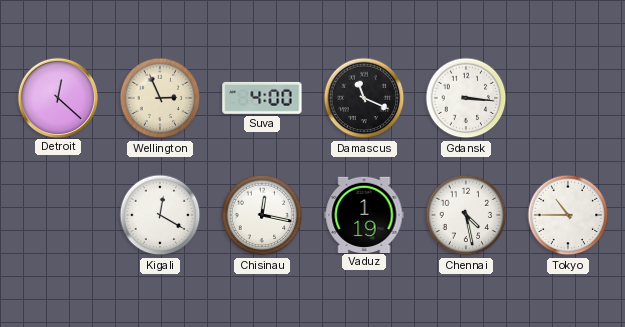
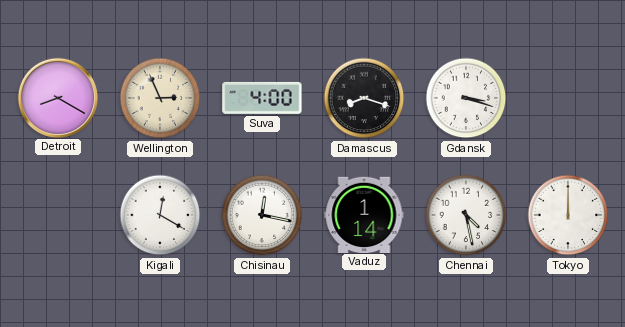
Detroit: 12:22 -> 8:20
Damascus: 11:19 -> 8:18
Gdansk: 3:16 -> 3:18
Vaduz: 1:19 -> 1:14
Tokyo: 10:45 -> 12:00
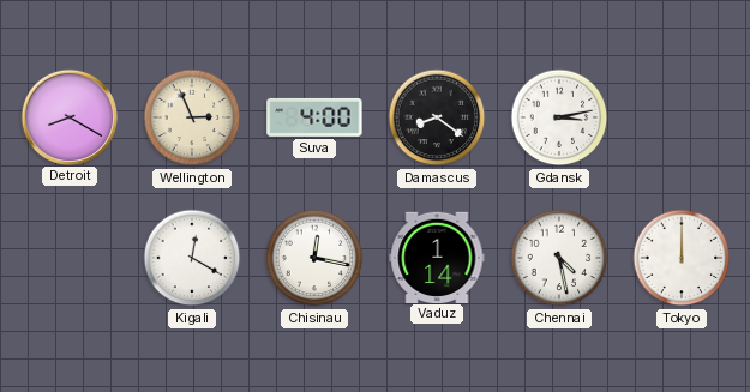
Damascus: 8:18 -> 8:21
Gdansk: 3:18 -> 3:13
